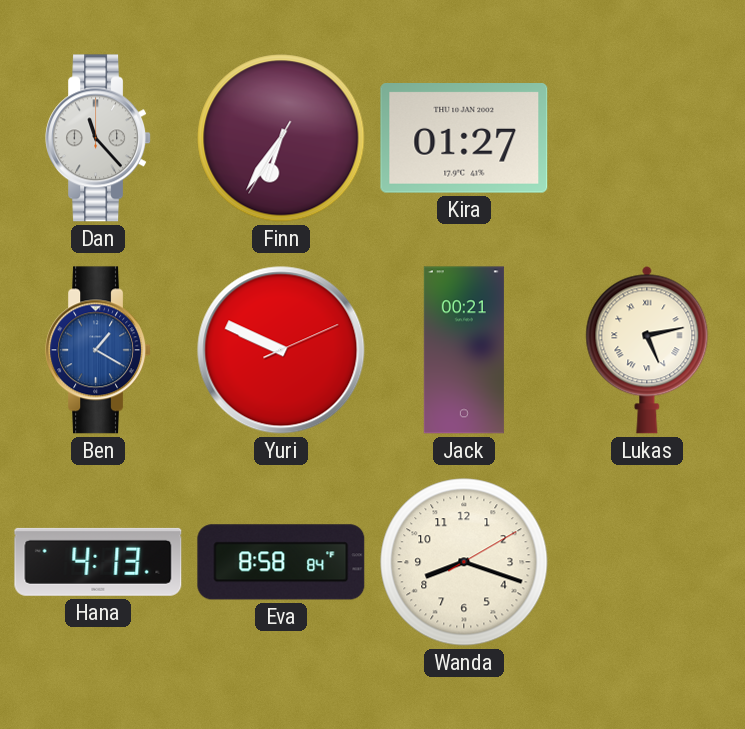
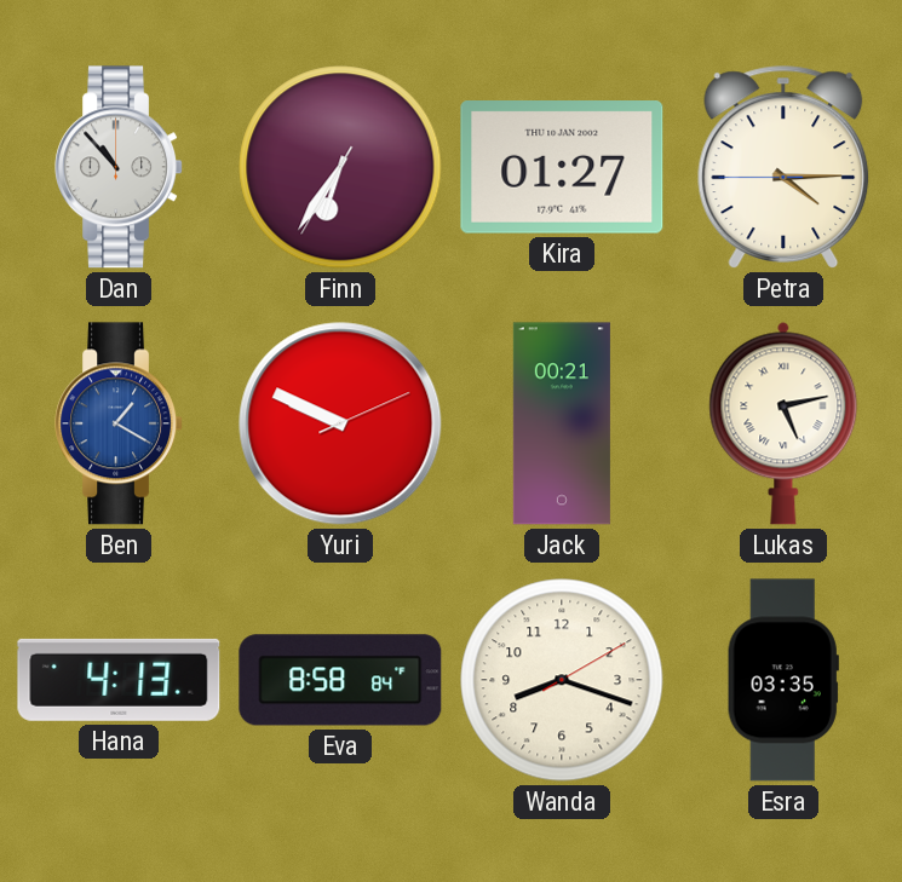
Dan: 11:23 -> 10:53
Petra: none -> 4:14
Esra: none -> 03:35
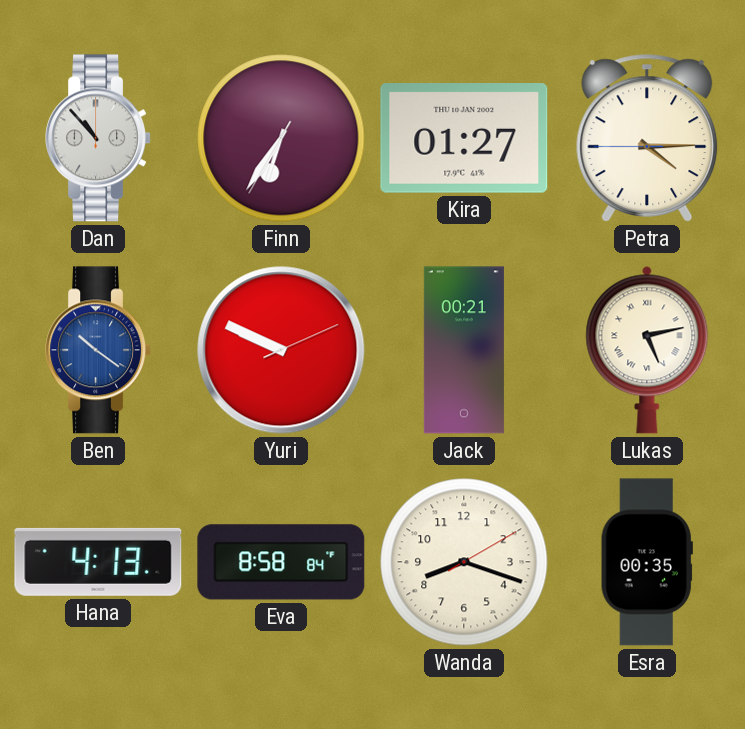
Ben: 1:20 -> 10:21
Esra: 03:35 -> 00:35
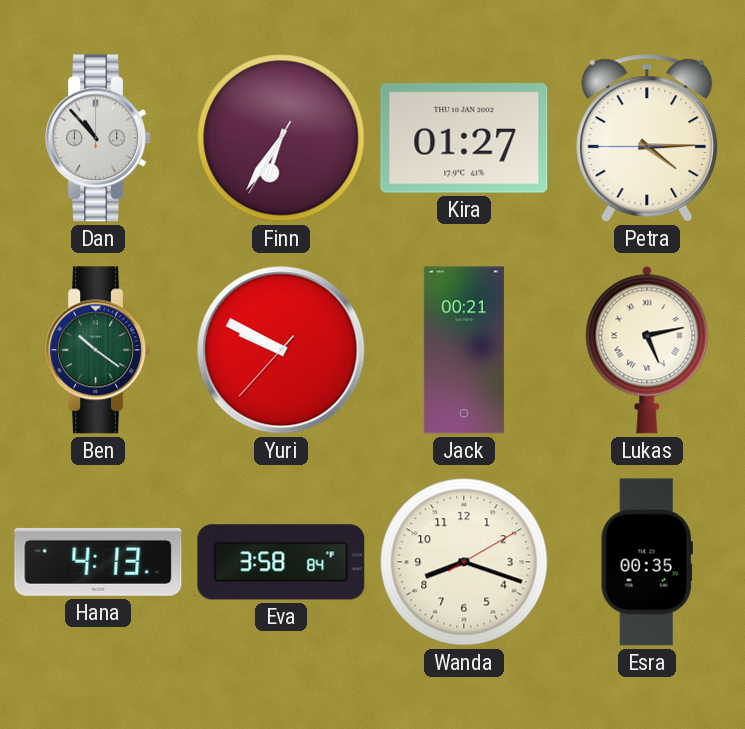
Ben dial: blue -> green
Yuri: 9:49:11 -> 9:49:37
Eva: 8:58 -> 3:58
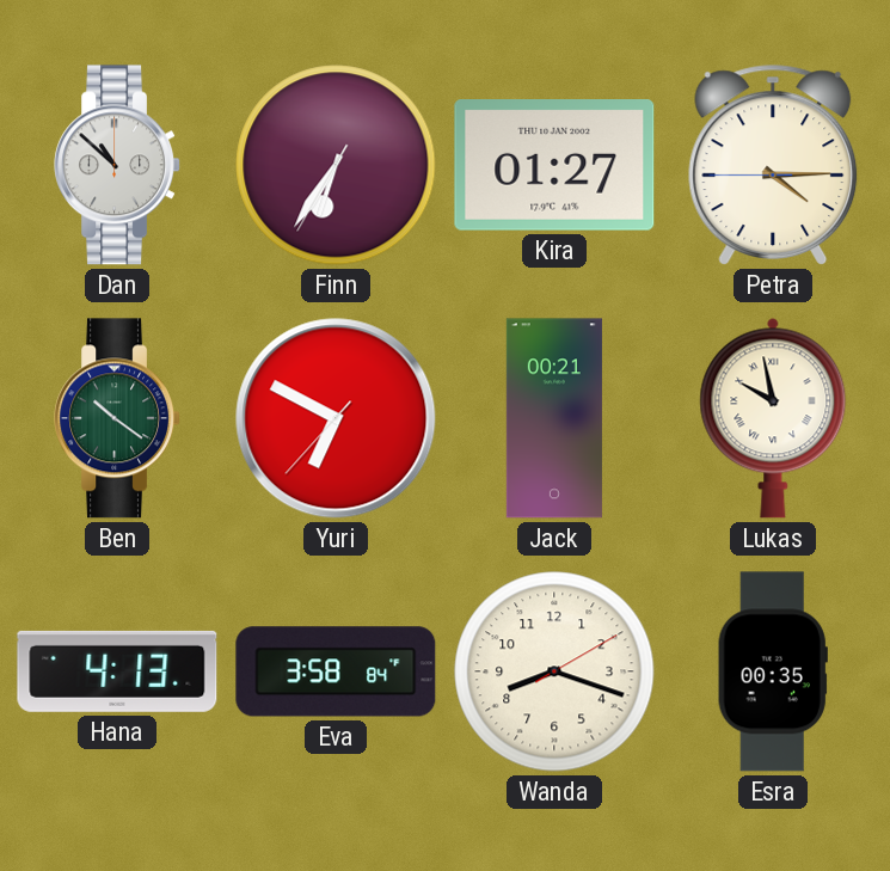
Dan: 10:53 -> 10:52
Yuri: 9:49 -> 6:49
Lukas: 5:13 -> 9:58
